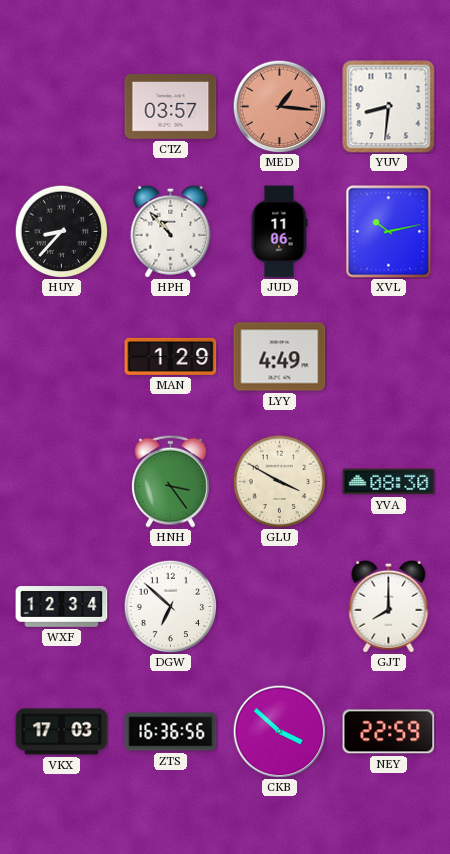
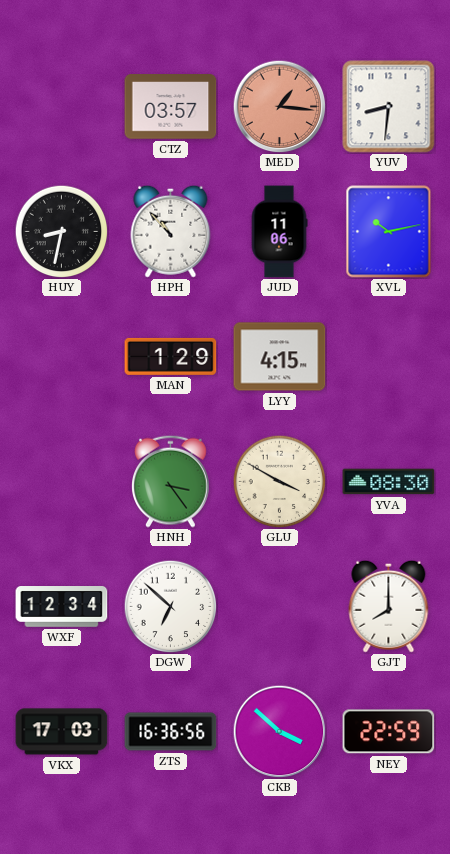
HUY: 8:37 -> 8:32
LYY: 4:49 -> 4:15
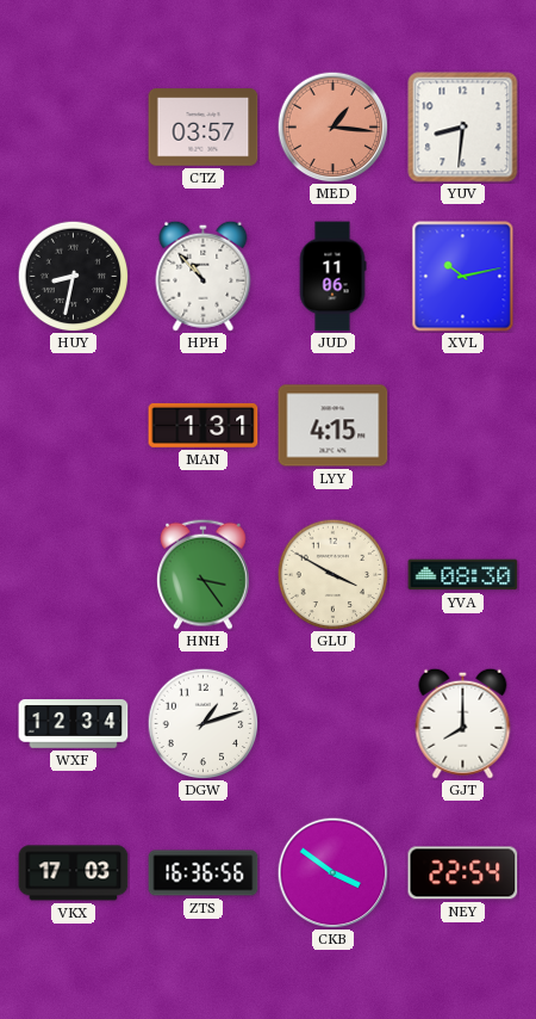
MAN: 1:29 -> 1:31
DGW: 6:52 -> 1:12
CKB: 3:52 -> 3:51
NEY: 22:59 -> 22:54
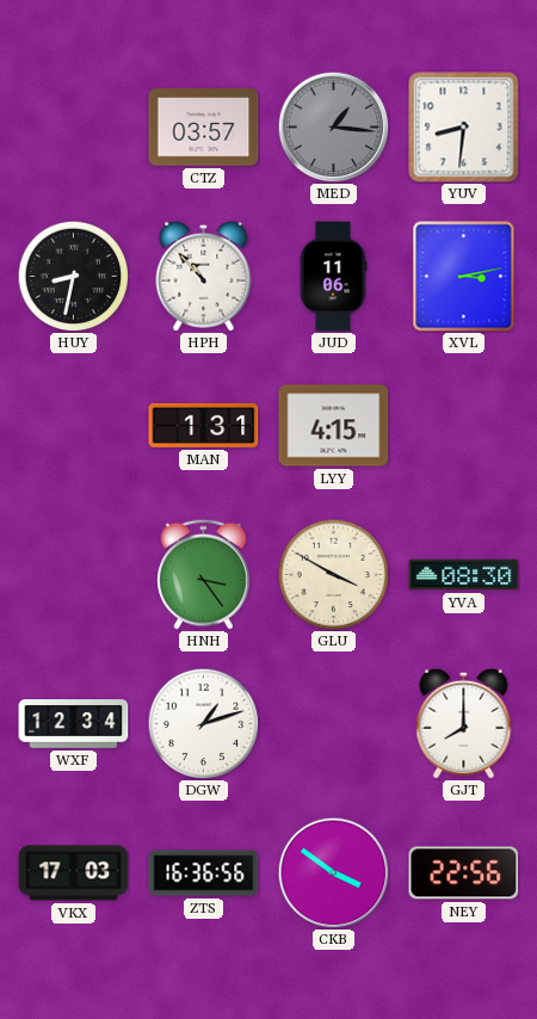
MED dial: salmon -> grey
XVL: 10:13 -> 3:13
NEY: 22:54 -> 22:56
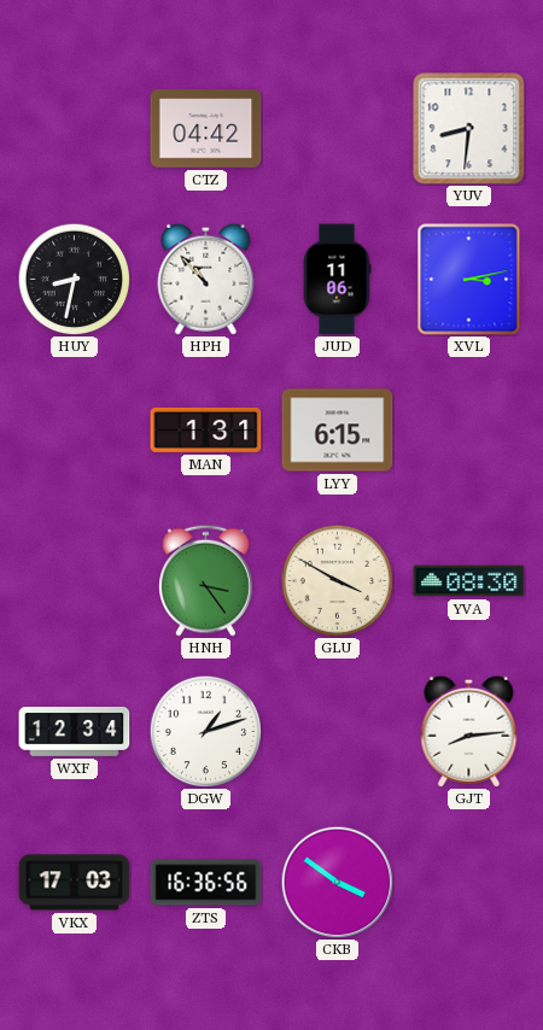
CTZ: 03:57 -> 04:42
MED: 1:16 -> none
LYY: 4:15 -> 6:15
GJT: 8:00 -> 8:14
NEY: 22:56 -> none
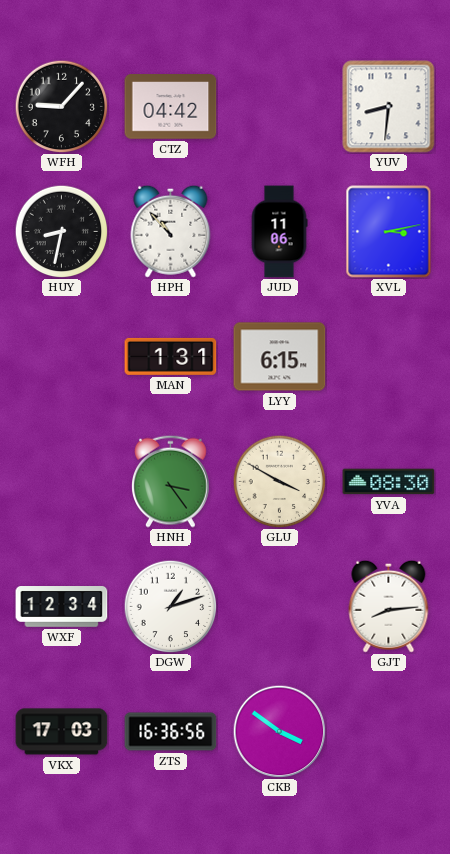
WFH: none -> 9:07
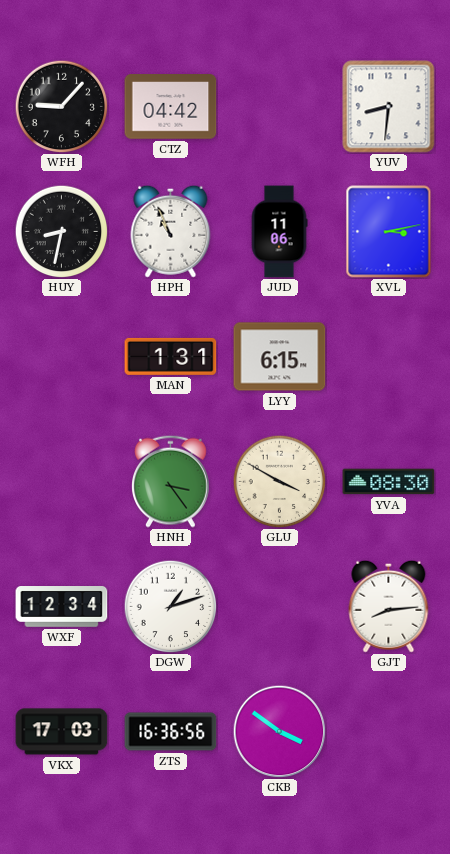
HPH: 10:53 -> 10:56
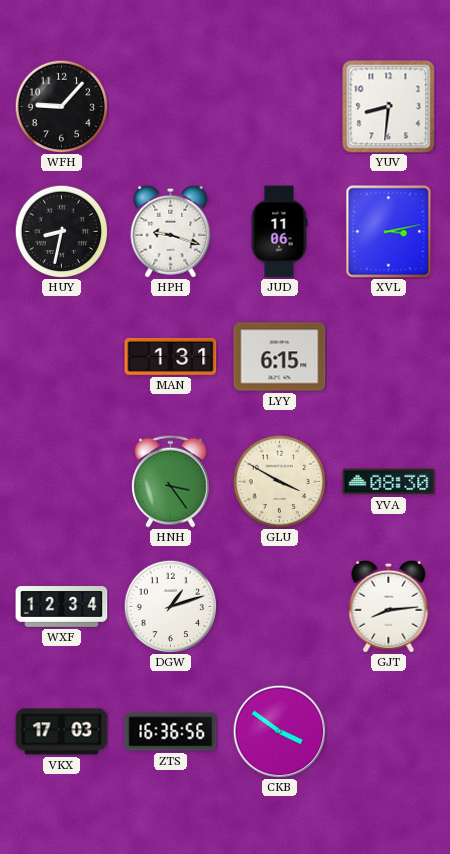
CTZ: 04:42 -> none
HPH: 10:56 -> 9:18
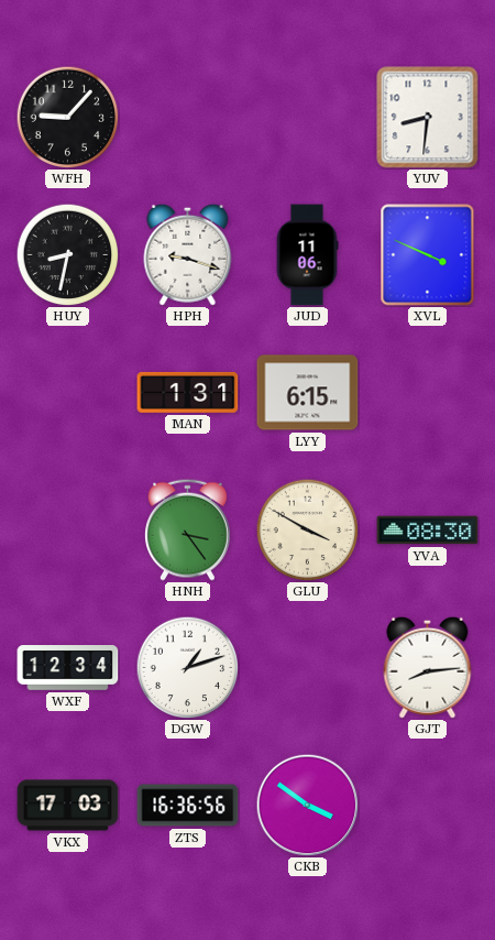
XVL: 3:13 -> 3:49
